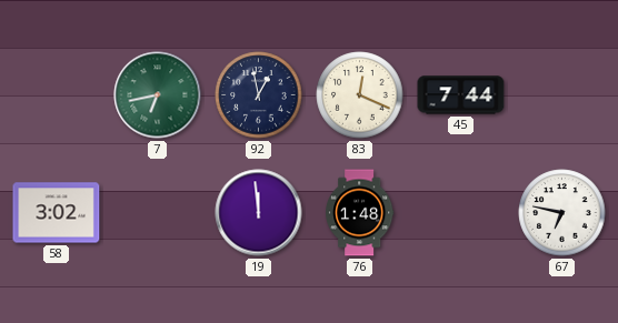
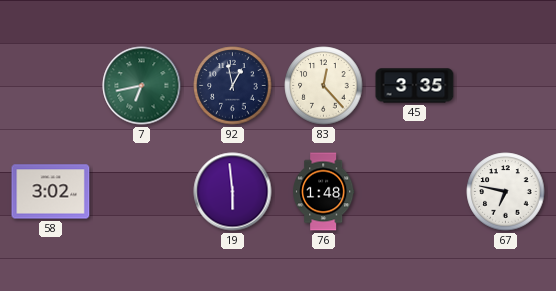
83: 12:19 -> 12:23
45: 7:44 -> 3:35
19: 11:59 -> 5:59
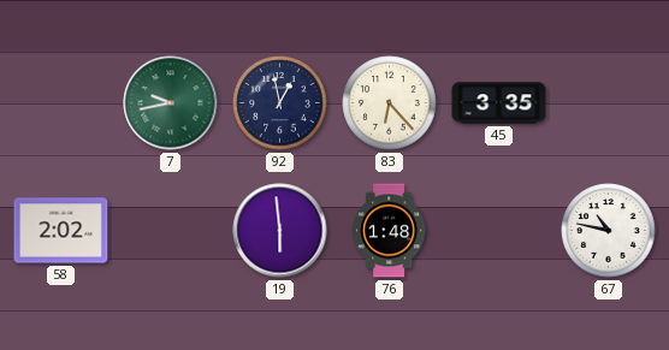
7: 6:43 -> 9:43
83: 12:23 -> 6:23
58: 3:02 -> 2:02
67: 6:47 -> 10:47
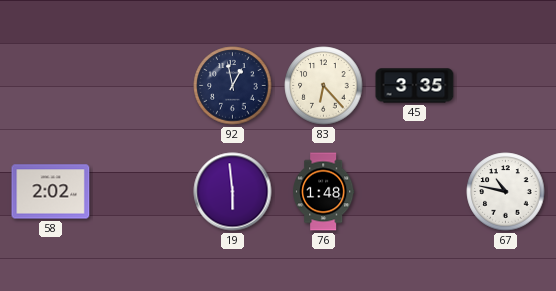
7: 9:43 -> none
